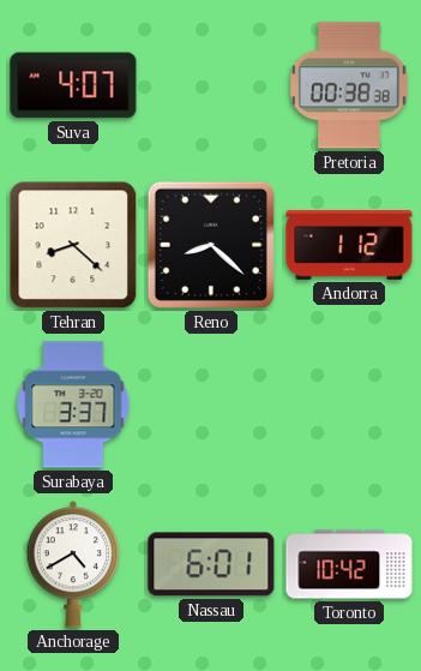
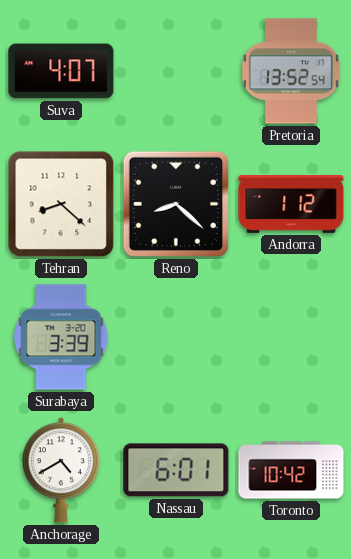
Pretoria: 00:38 -> 13:52
Surabaya: 3:37 -> 3:39
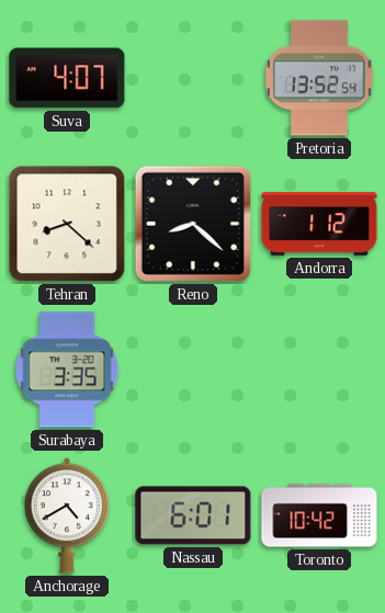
Surabaya: 3:39 -> 3:35
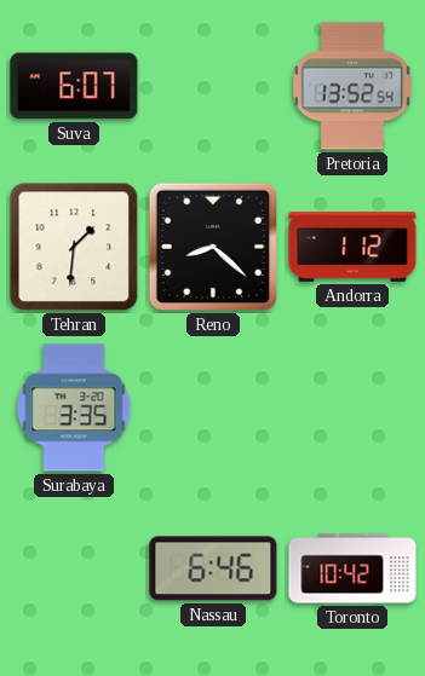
Suva: 4:07 -> 6:07
Tehran: 8:22 -> 1:31
Anchorage: 4:40 -> none
Nassau: 6:01 -> 6:46
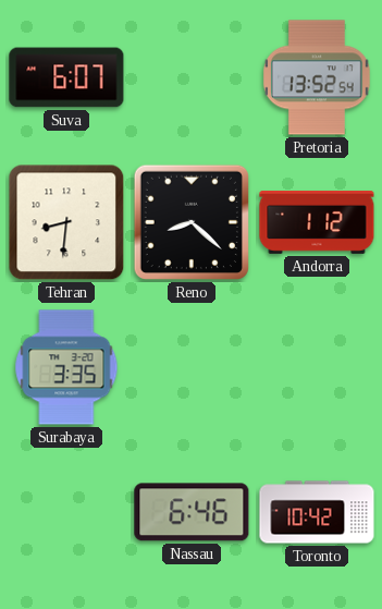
Tehran: 1:31 -> 8:31
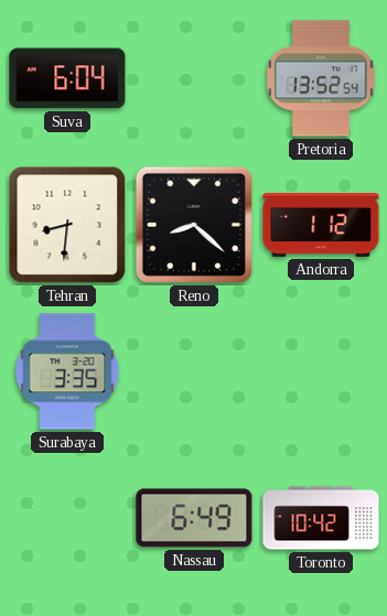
Suva: 6:07 -> 6:04
Nassau: 6:46 -> 6:49
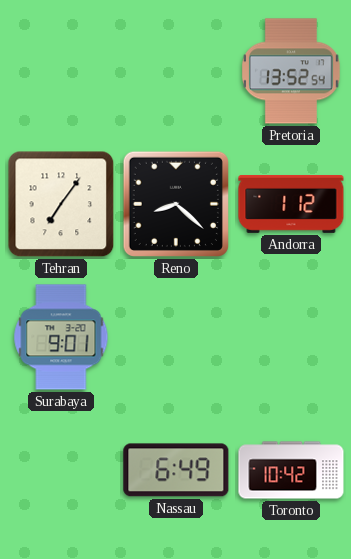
Suva: 6:04 -> none
Tehran: 8:31 -> 7:06
Surabaya: 3:35 -> 9:01
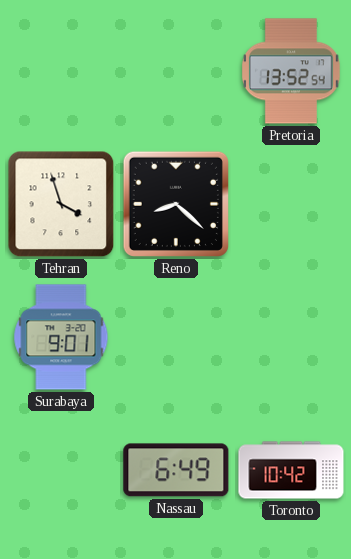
Tehran: 7:06 -> 3:57
Andorra: 1:12 -> none
